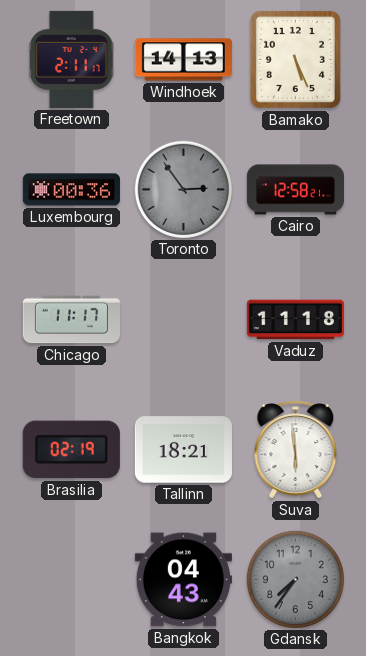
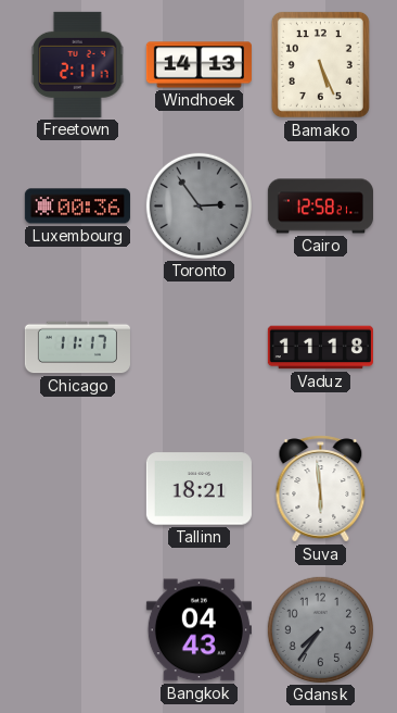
Brasilia: 02:19 -> none
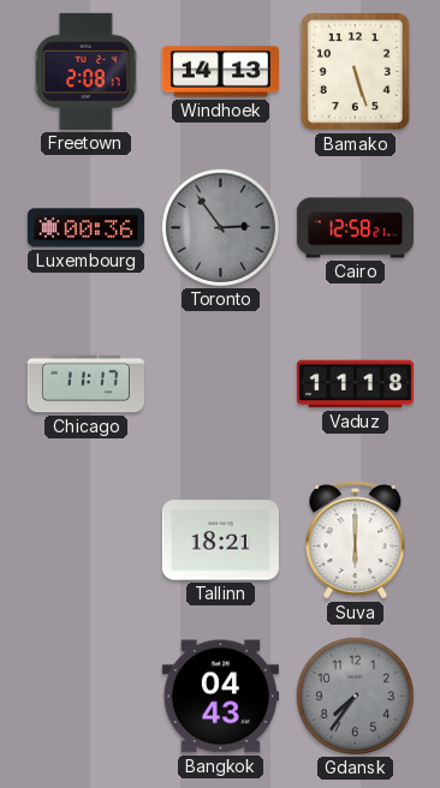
Freetown: 2:11 -> 2:08
Bamako: 5:26 -> 5:27
Suva: 5:59 -> 6:00
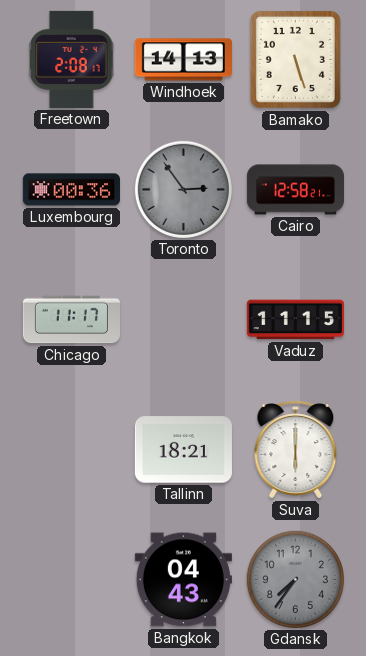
Vaduz: 11:18 -> 11:15
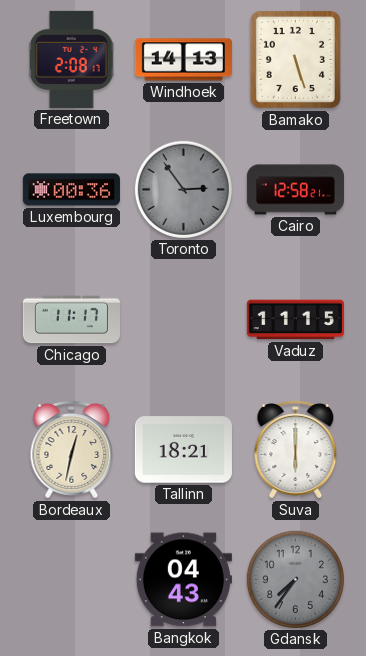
Bordeaux: none -> 12:32
